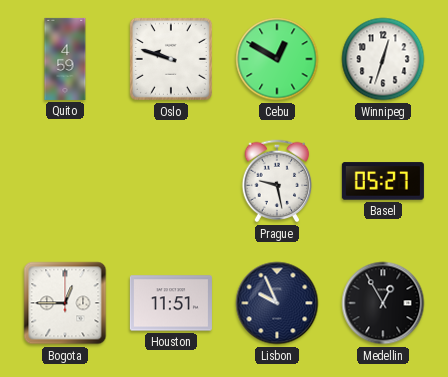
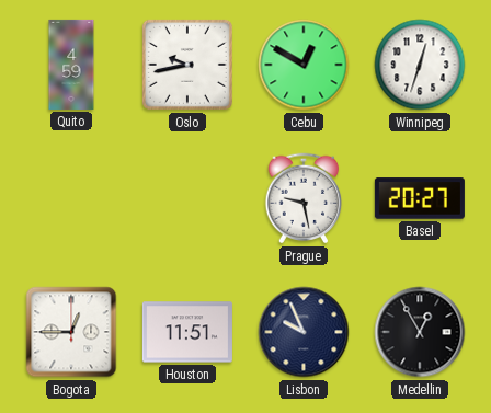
Oslo: 9:48 -> 9:43
Basel: 05:27 -> 20:27
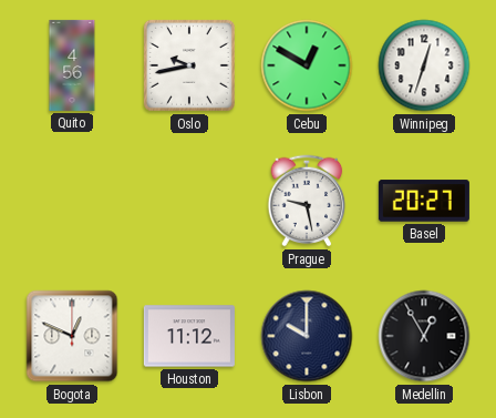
Quito: 4:59 -> 4:56
Bogota: 12:45 -> 12:49
Houston: 11:51 -> 11:12
Lisbon: 9:56 -> 10:00
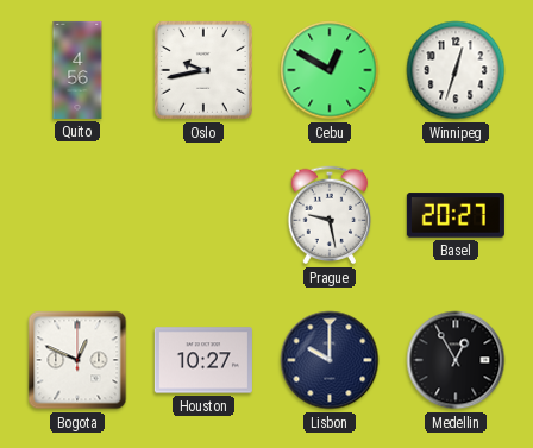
Houston: 11:12 -> 10:27
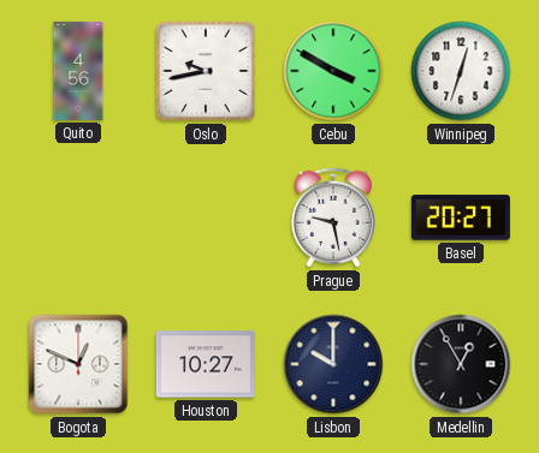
Cebu: 12:50 -> 3:50
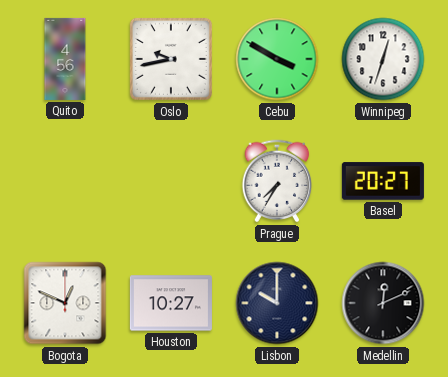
Prague: 9:28 -> 7:35
Medellin: 12:55 -> 12:11
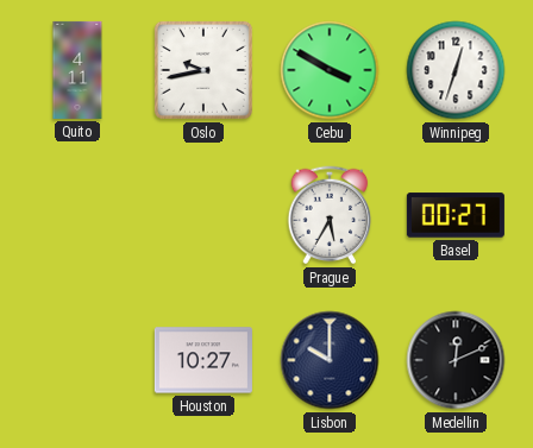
Quito: 4:56 -> 4:11
Prague: 7:35 -> 5:35
Basel: 20:27 -> 00:27
Bogota: 12:49 -> none
